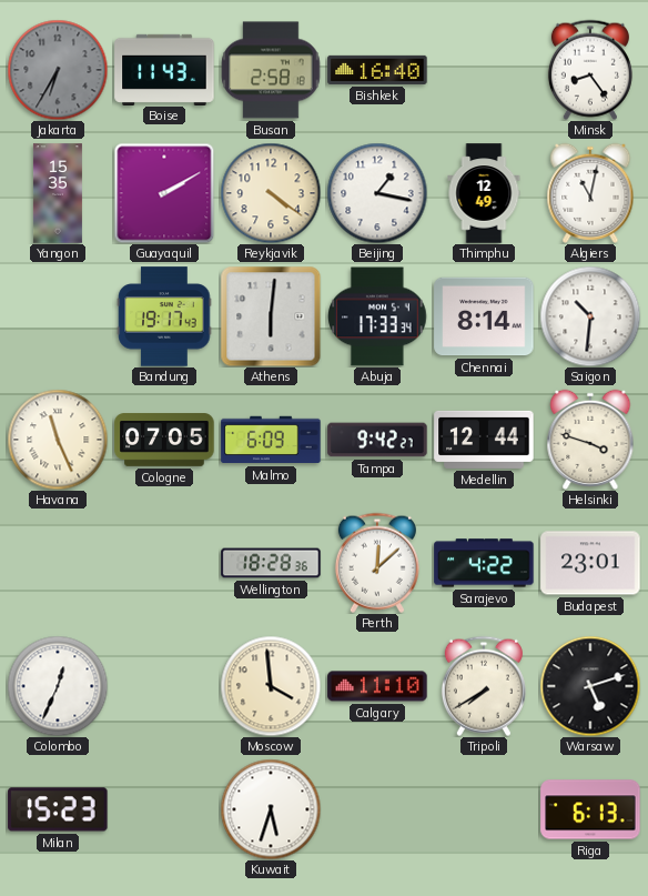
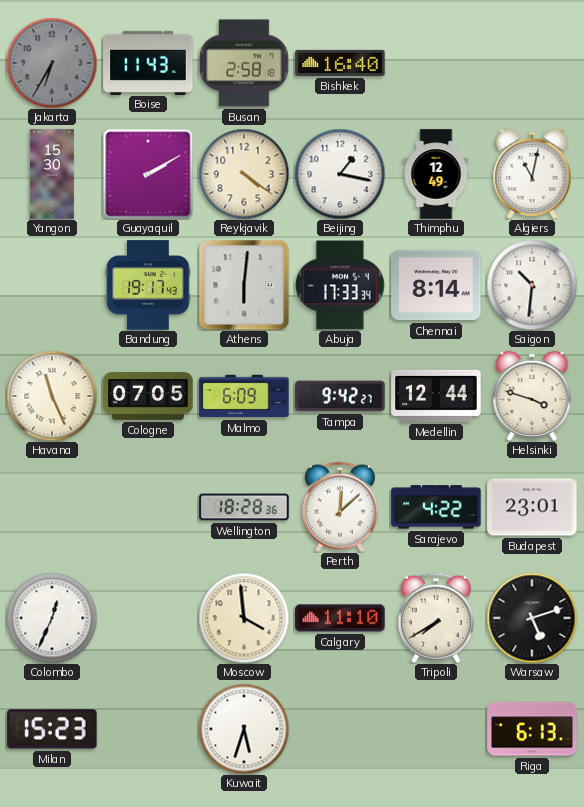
Minsk: 8:24 -> none
Yangon: 15:35 -> 15:30
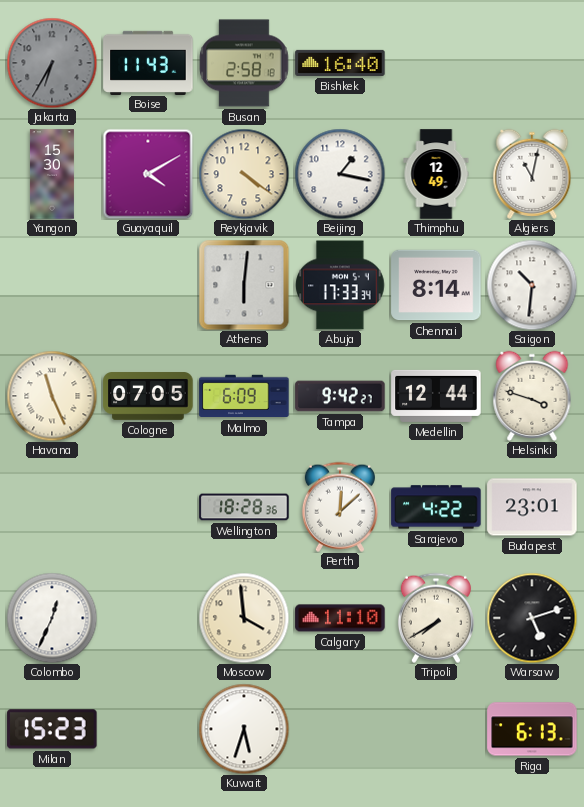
Guayaquil: 2:10 -> 4:10
Bandung: 19:17 -> none
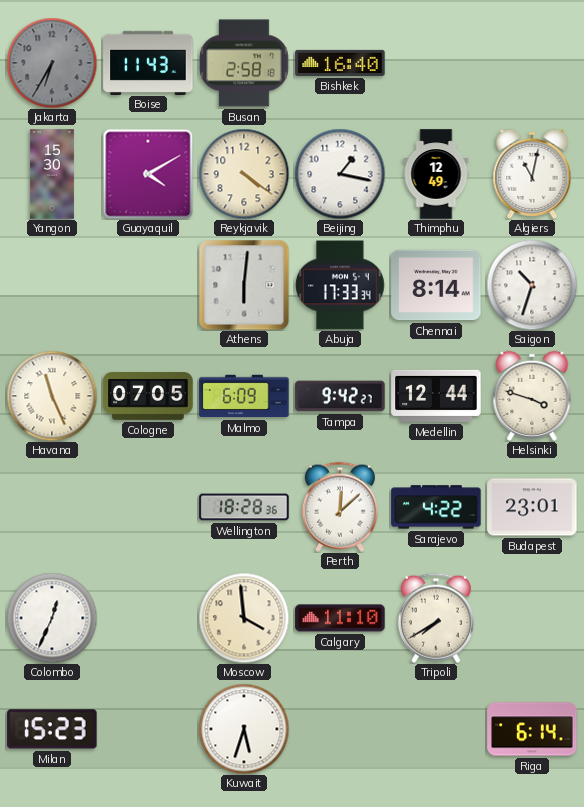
Saigon: 10:31 -> 10:33
Warsaw: 5:12 -> none
Riga: 6:13 -> 6:14
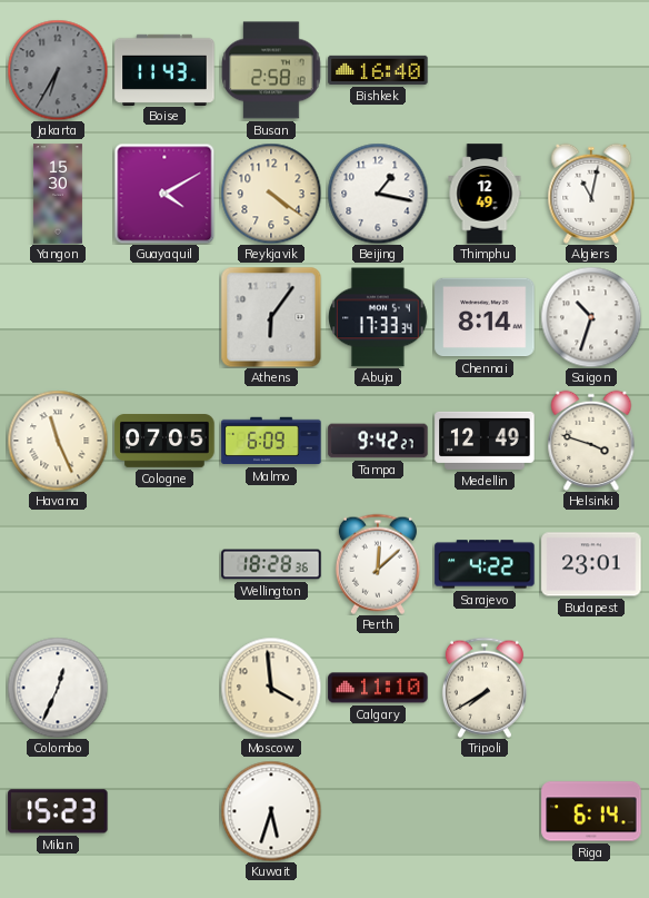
Athens: 6:01 -> 6:06
Medellin: 12:44 -> 12:49
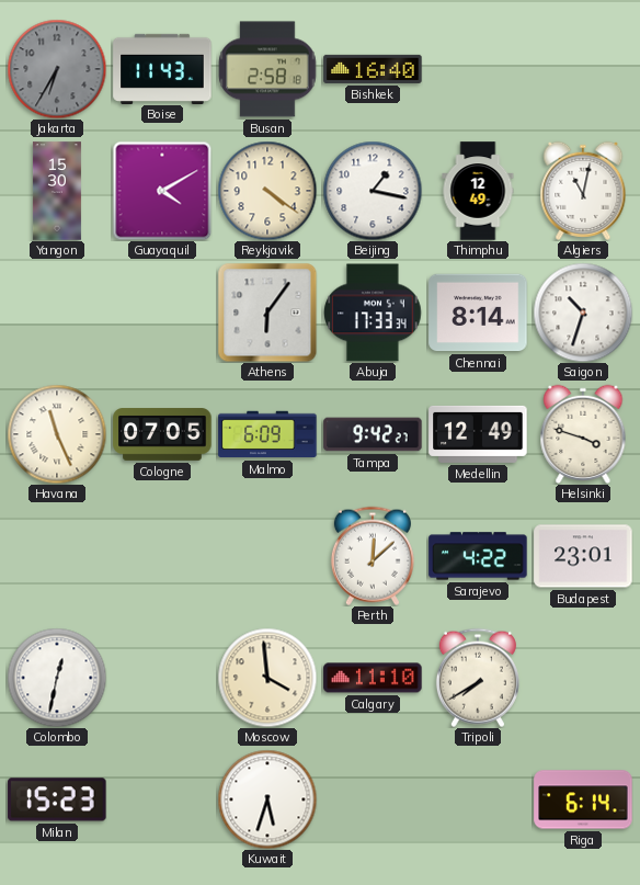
Wellington: 18:28 -> none
Colombo: 12:34 -> 12:32
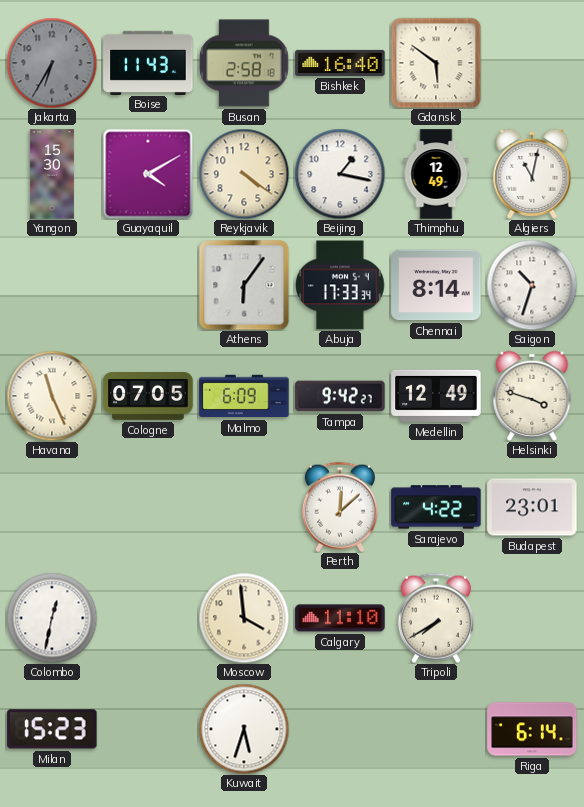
Gdansk: none -> 5:51
